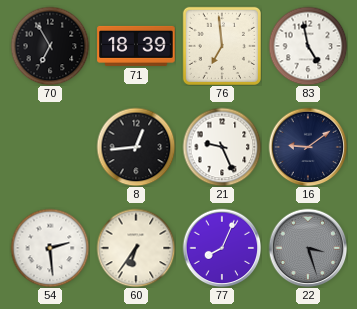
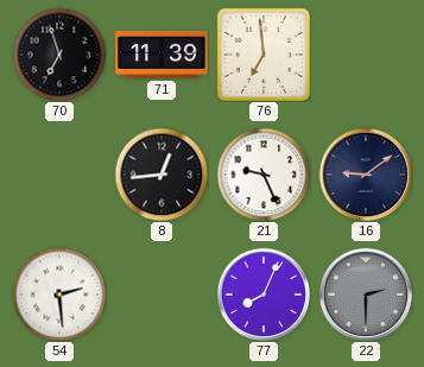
70: 6:55 -> 6:57
71: 18:39 -> 11:39
83: 4:58 -> none
60: 6:36 -> none
22: 3:27 -> 2:30
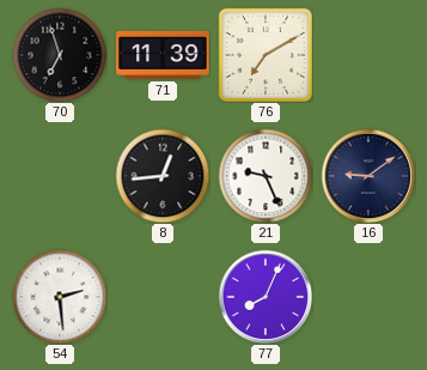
76: 6:59 -> 7:10
22: 2:30 -> none
